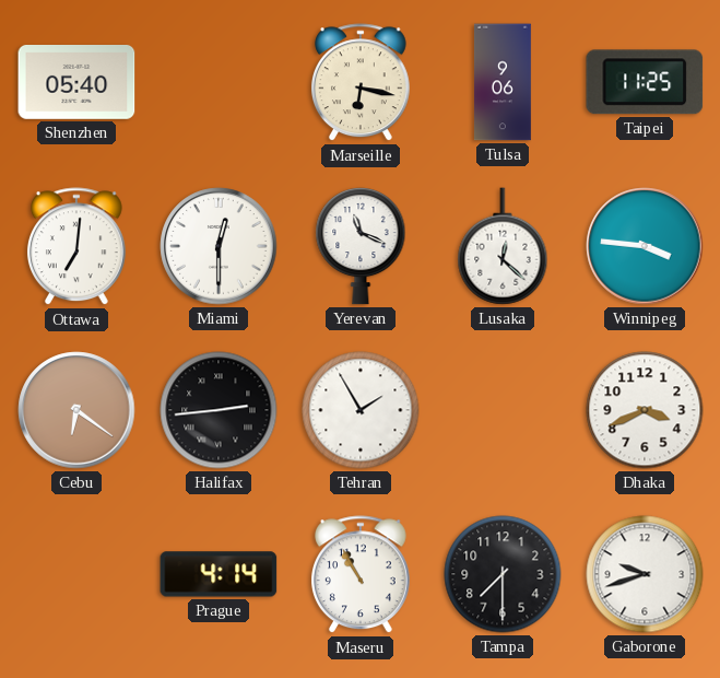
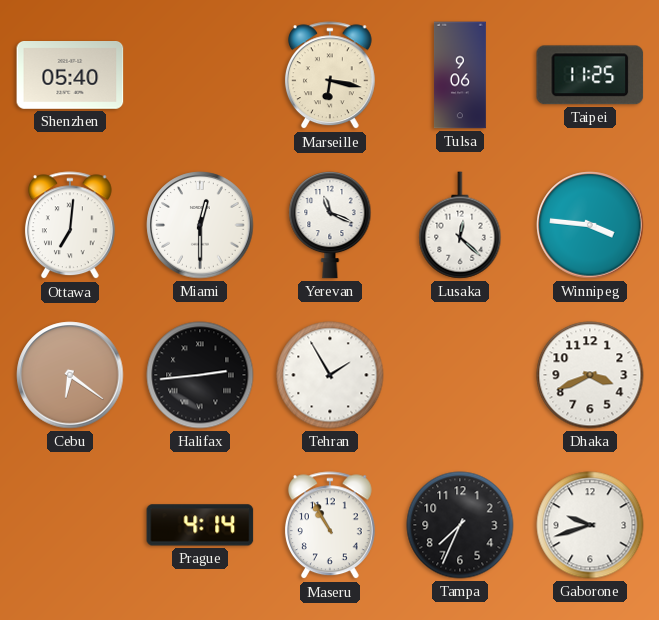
Tampa: 7:30 -> 7:34
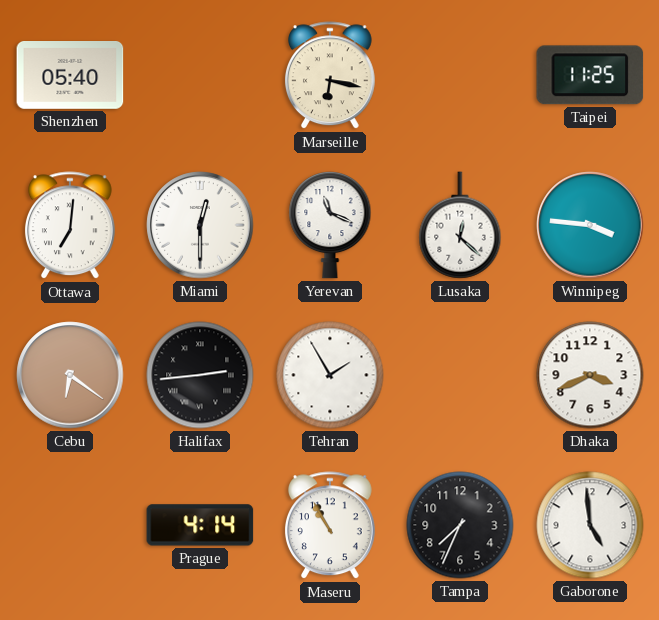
Tulsa: 9:06 -> none
Gaborone: 9:42 -> 4:59
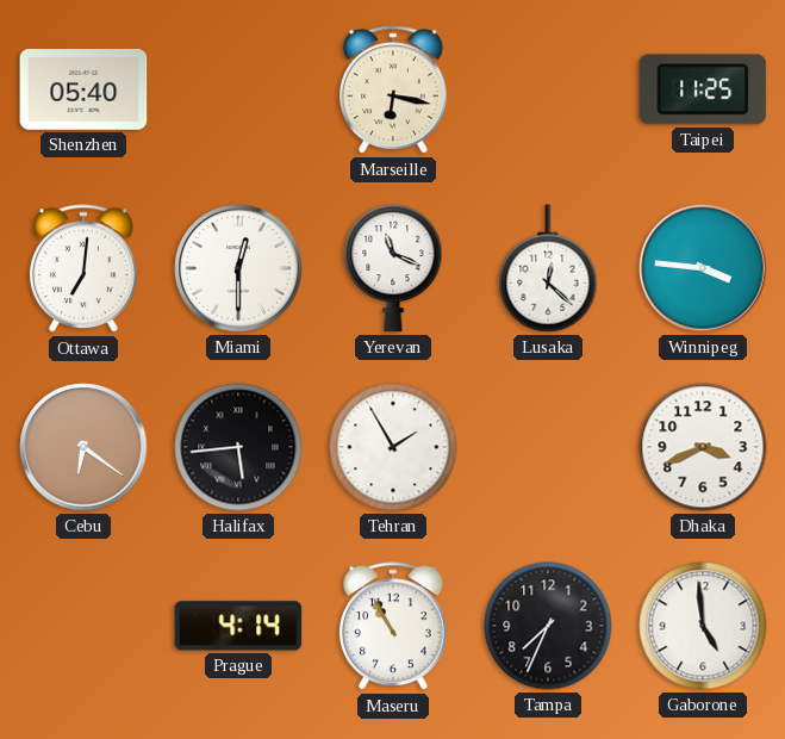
Halifax: 2:44 -> 5:44
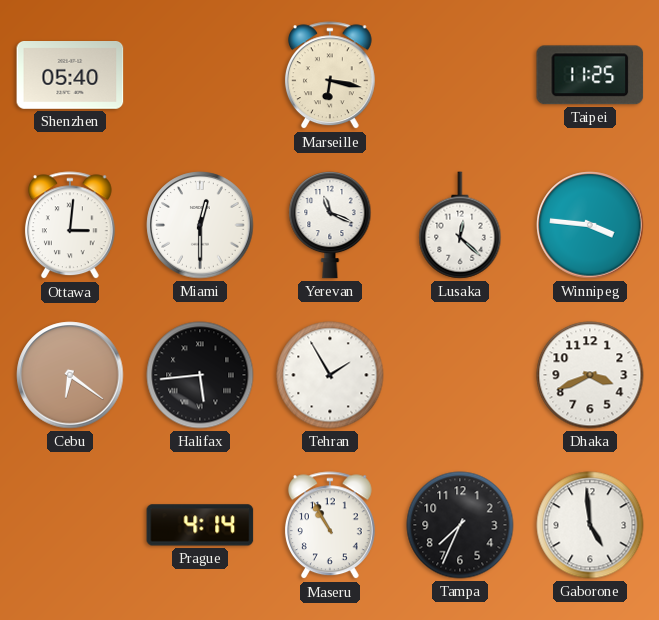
Ottawa: 7:01 -> 3:01
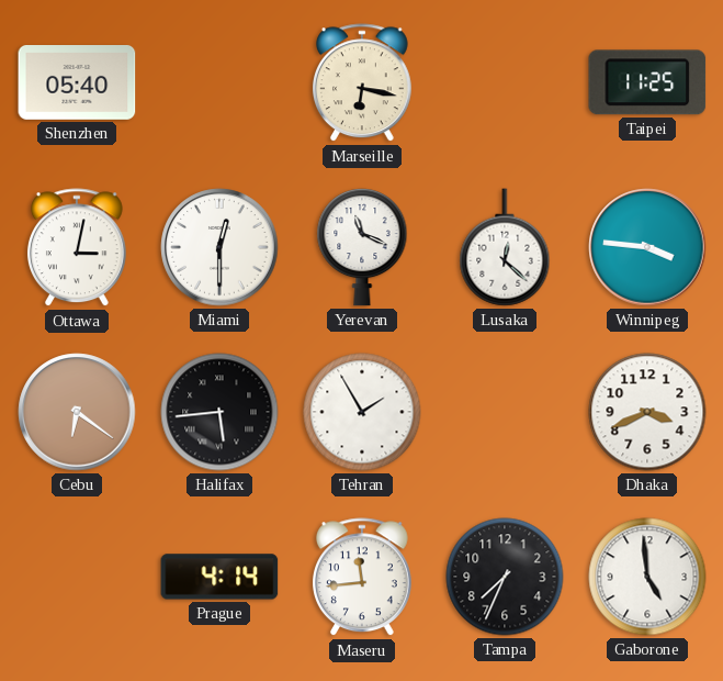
Ottawa: 3:01 -> 3:02
Maseru: 10:55 -> 11:44
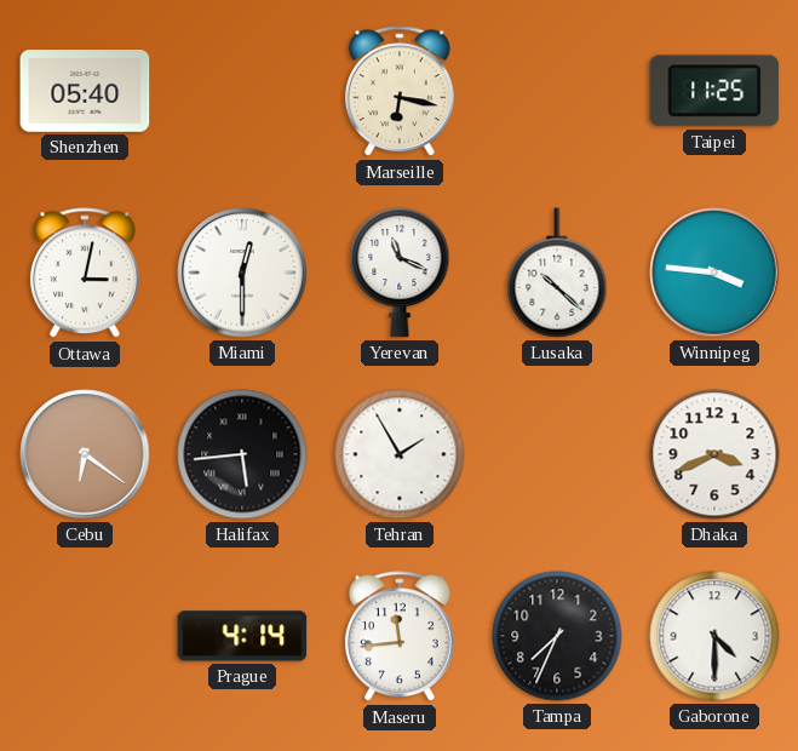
Lusaka: 12:22 -> 10:22
Gaborone: 4:59 -> 4:30
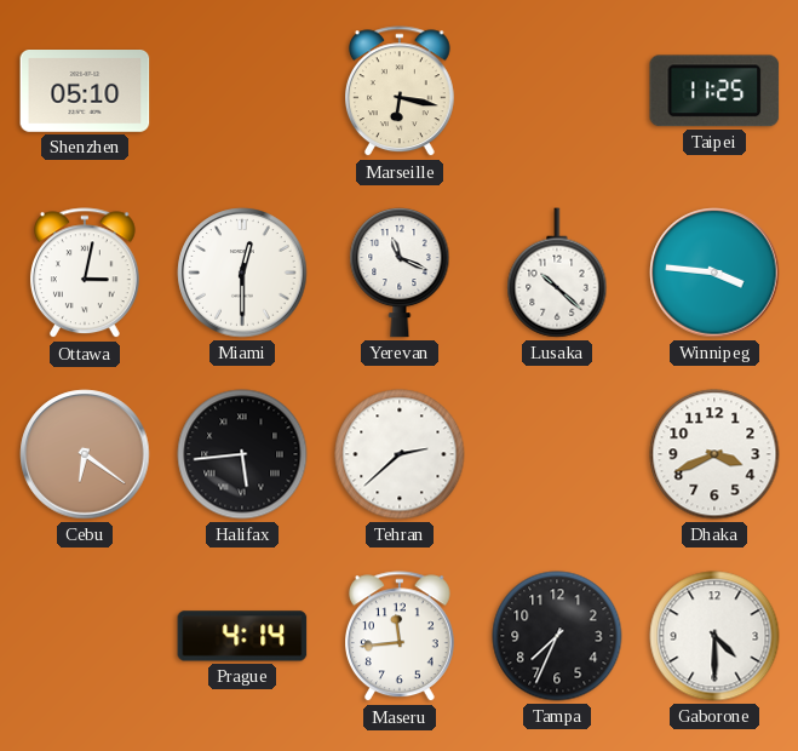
Shenzhen: 05:40 -> 05:10
Tehran: 1:55 -> 2:38
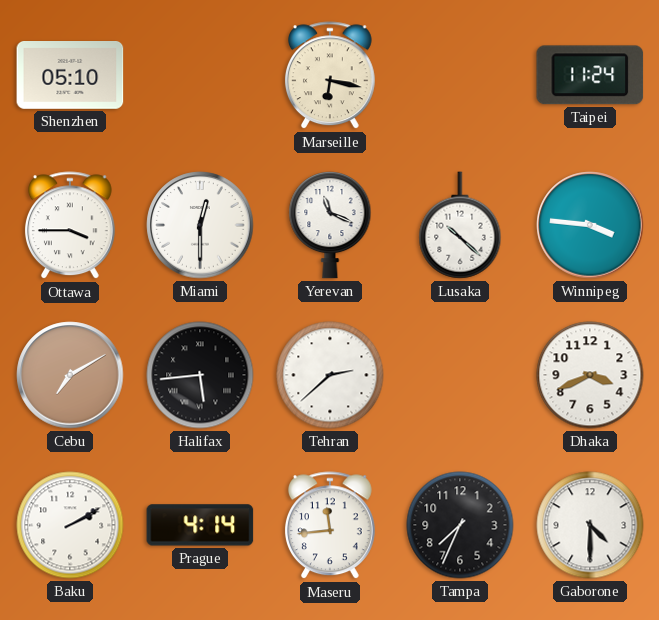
Taipei: 11:25 -> 11:24
Ottawa: 3:02 -> 3:45
Cebu: 6:21 -> 7:10
Baku: none -> 2:10
